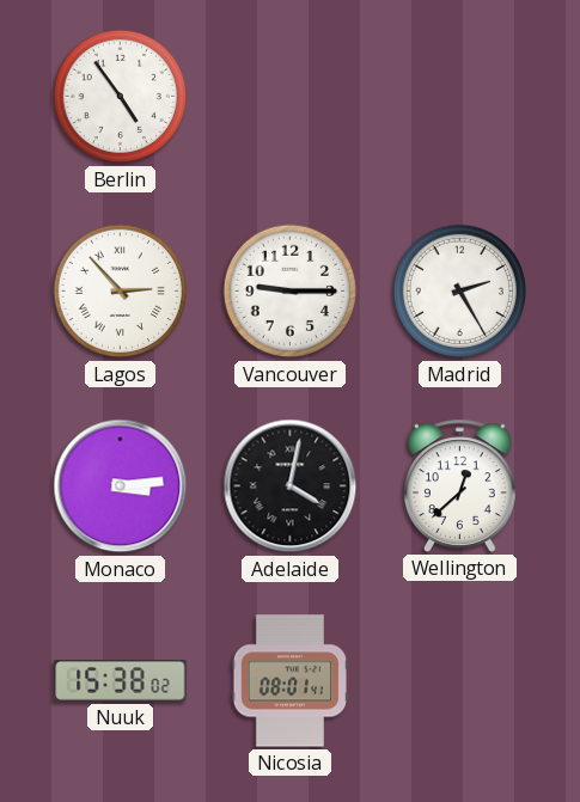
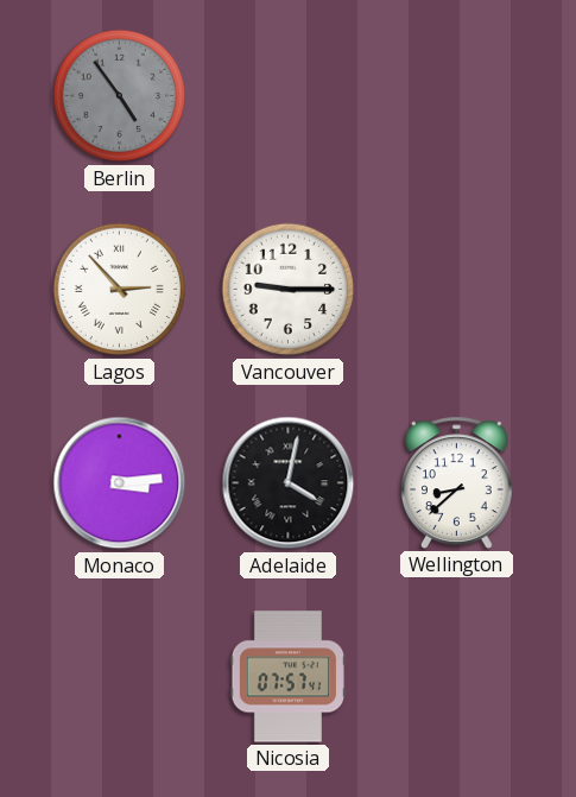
Berlin dial: white -> grey
Madrid: 2:25 -> none
Wellington: 12:38 -> 8:38
Nuuk: 15:38 -> none
Nicosia: 08:01 -> 07:57
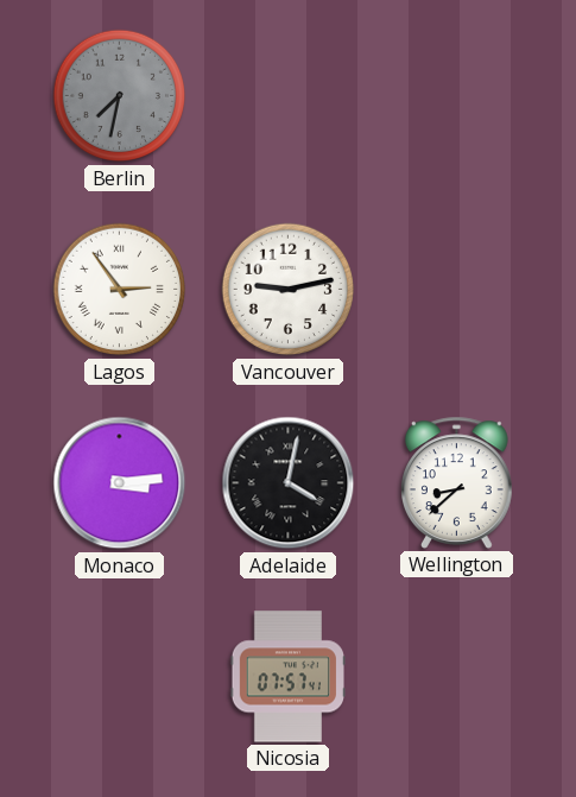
Berlin: 4:54 -> 7:32
Lagos: 2:53 -> 2:54
Vancouver: 9:15 -> 9:13
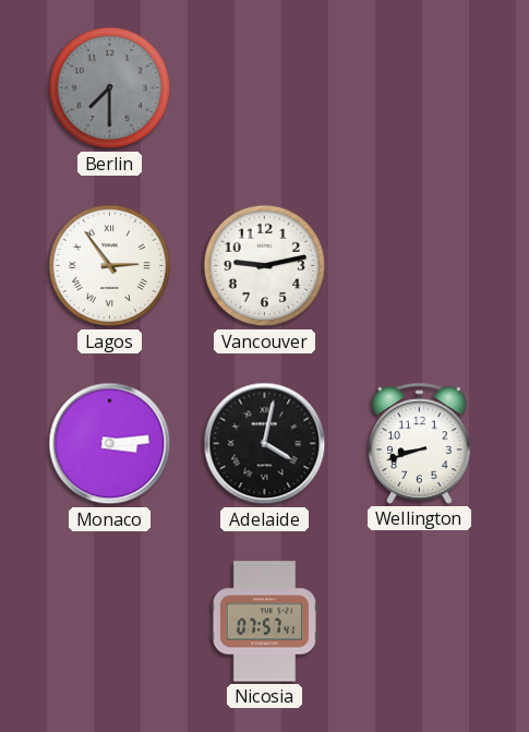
Berlin: 7:32 -> 7:30
Wellington: 8:38 -> 8:42
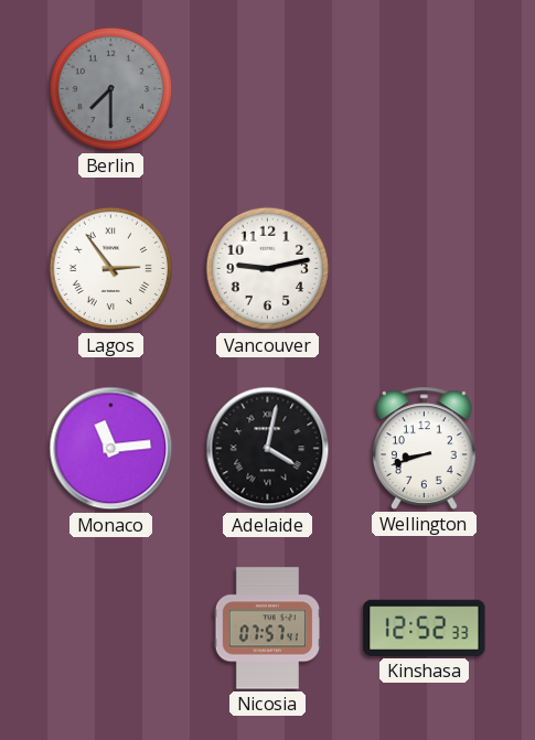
Monaco: 3:14 -> 11:14
Kinshasa: none -> 12:52
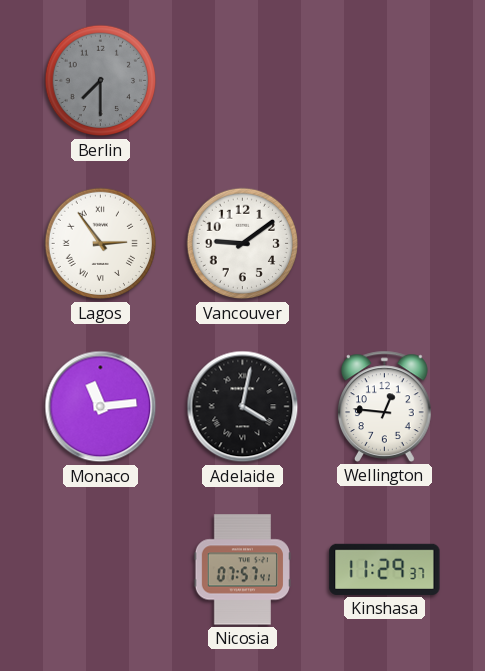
Vancouver: 9:13 -> 9:09
Wellington: 8:42 -> 12:46
Kinshasa: 12:52 -> 11:29
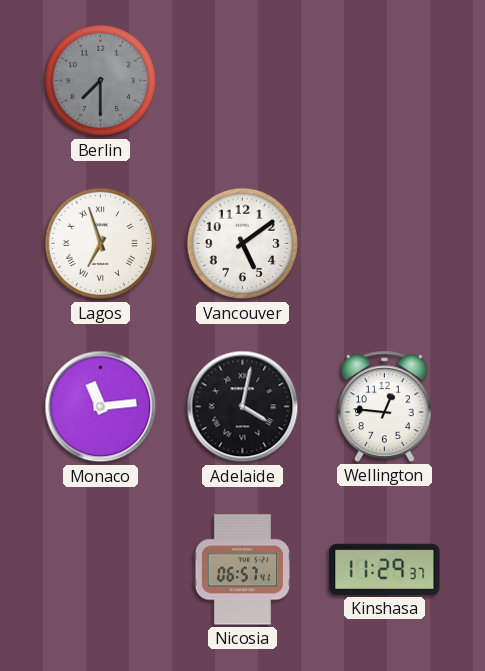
Lagos: 2:54 -> 6:57
Vancouver: 9:09 -> 5:09
Nicosia: 07:57 -> 06:57
